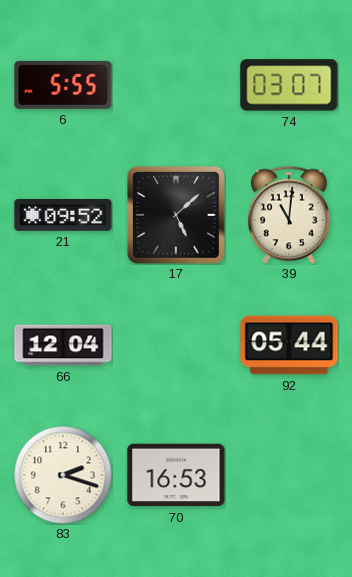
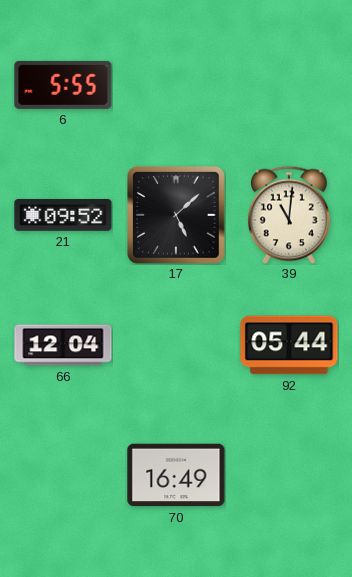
74: 03:07 -> none
83: 2:18 -> none
70: 16:53 -> 16:49
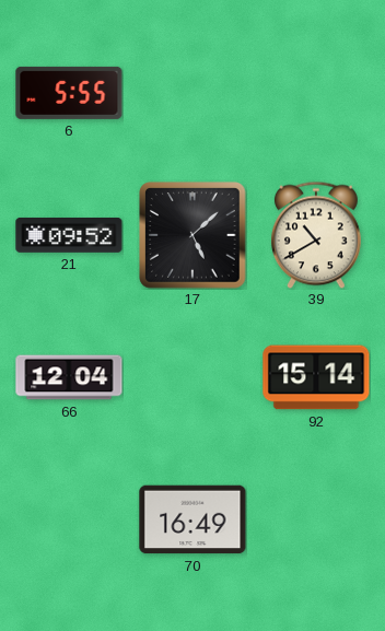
39: 11:01 -> 10:40
92: 05:44 -> 15:14
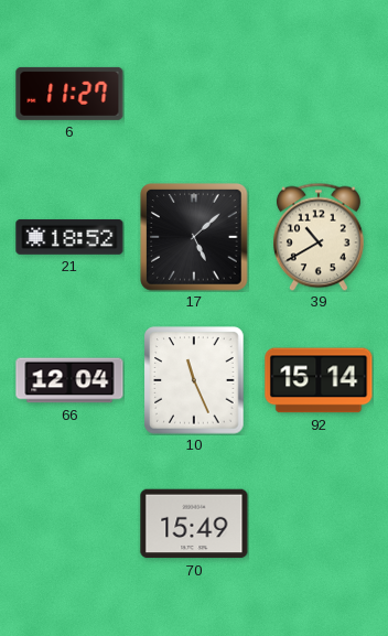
6: 5:55 -> 11:27
21: 09:52 -> 18:52
10: none -> 11:26
70: 16:49 -> 15:49
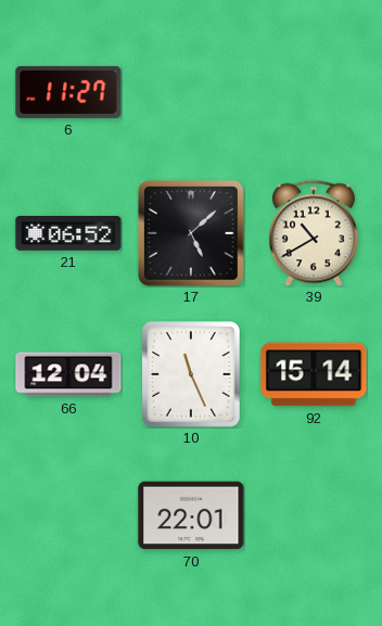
21: 18:52 -> 06:52
70: 15:49 -> 22:01
